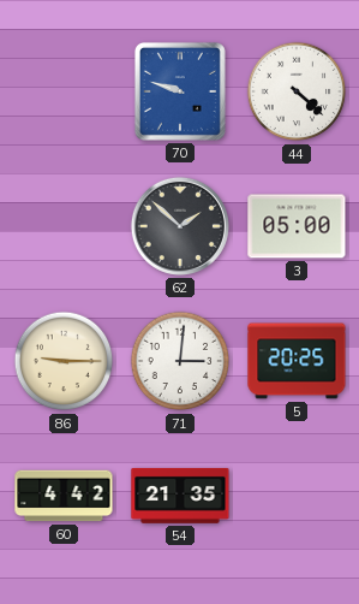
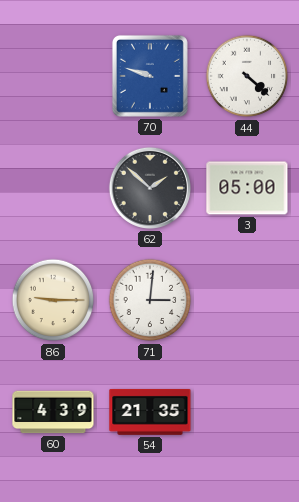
5: 20:25 -> none
60: 4:42 -> 4:39
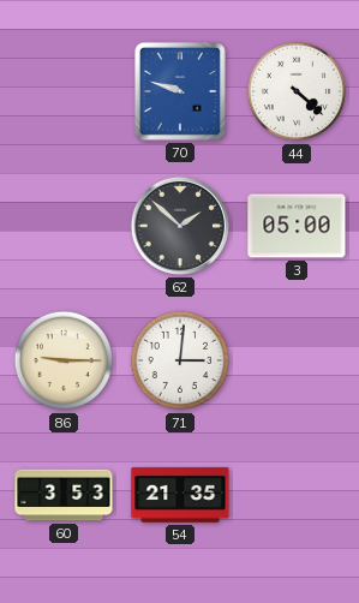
60: 4:39 -> 3:53
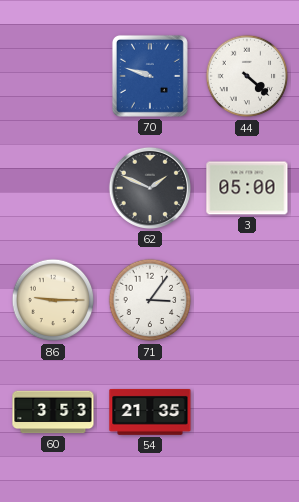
62: 1:52 -> 1:49
71: 3:01 -> 3:06
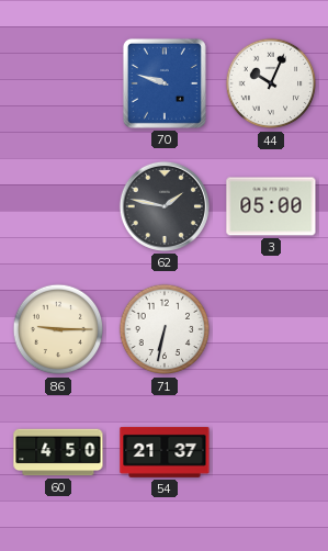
44: 4:22 -> 10:04
62: 1:49 -> 1:47
71: 3:06 -> 6:32
60: 3:53 -> 4:50
54: 21:35 -> 21:37
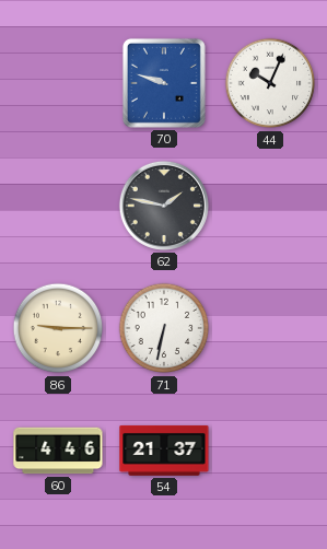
3: 05:00 -> none
60: 4:50 -> 4:46
